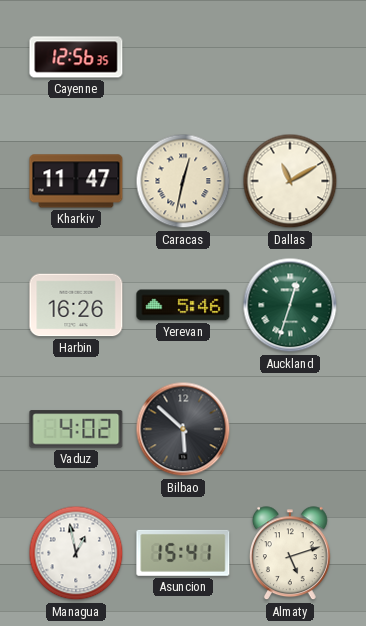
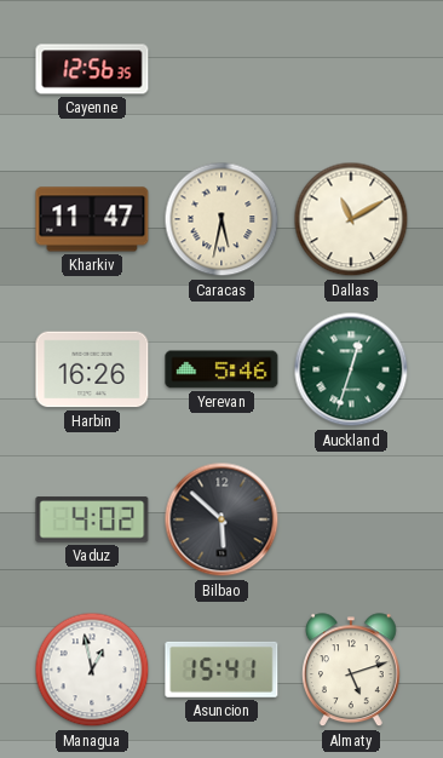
Caracas: 12:32 -> 5:32
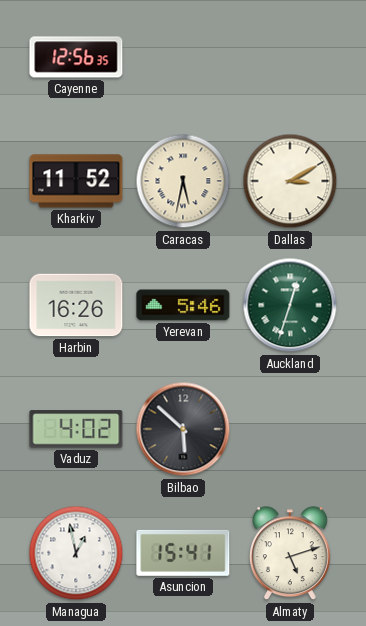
Kharkiv: 11:47 -> 11:52
Dallas: 11:10 -> 3:10
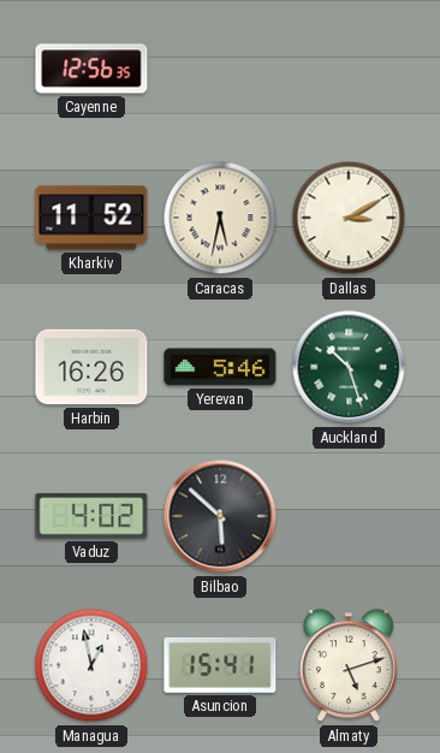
Auckland: 12:33 -> 10:27
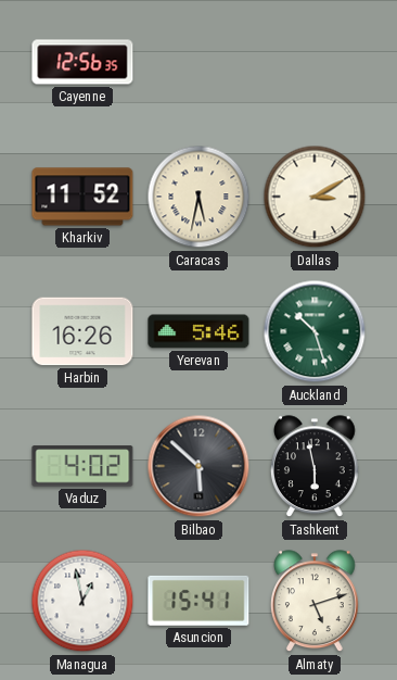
Tashkent: none -> 5:58
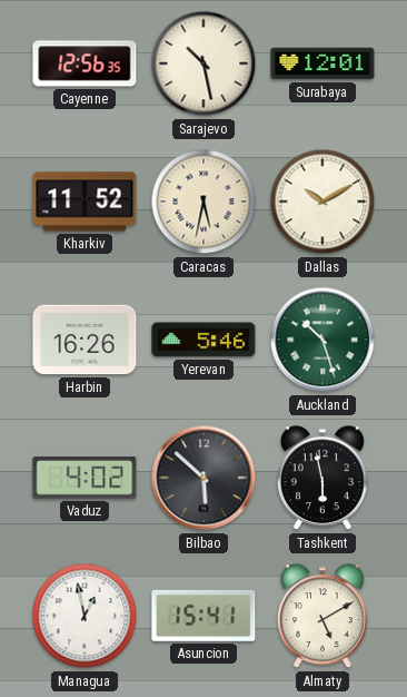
Sarajevo: none -> 10:28
Surabaya: none -> 12:01
Dallas: 3:10 -> 10:10
Almaty: 5:12 -> 5:10
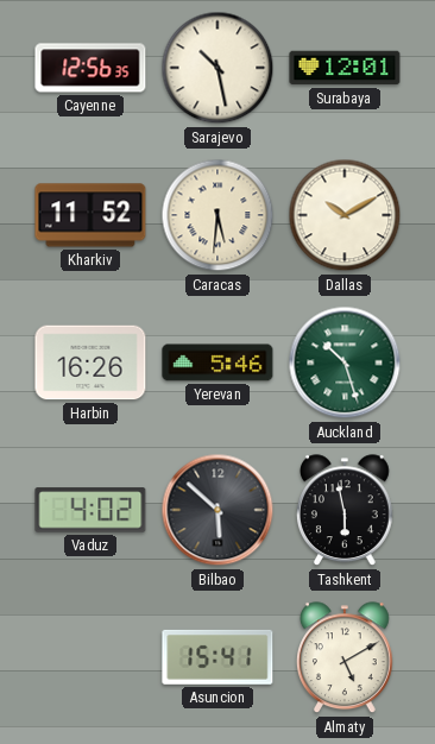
Caracas: 5:32 -> 5:31
Managua: 12:58 -> none
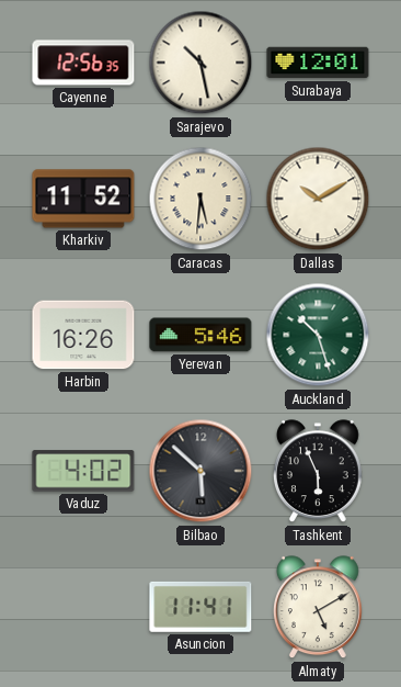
Tashkent: 5:58 -> 5:56
Asuncion: 15:41 -> 11:41
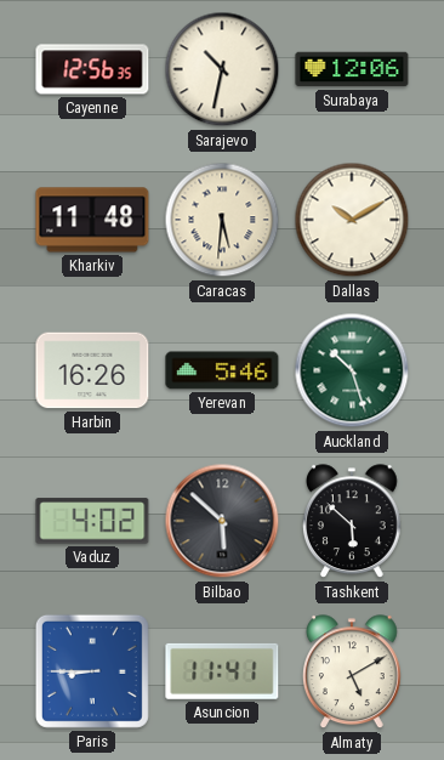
Sarajevo: 10:28 -> 10:32
Surabaya: 12:01 -> 12:06
Kharkiv: 11:52 -> 11:48
Tashkent: 5:56 -> 5:52
Paris: none -> 8:45
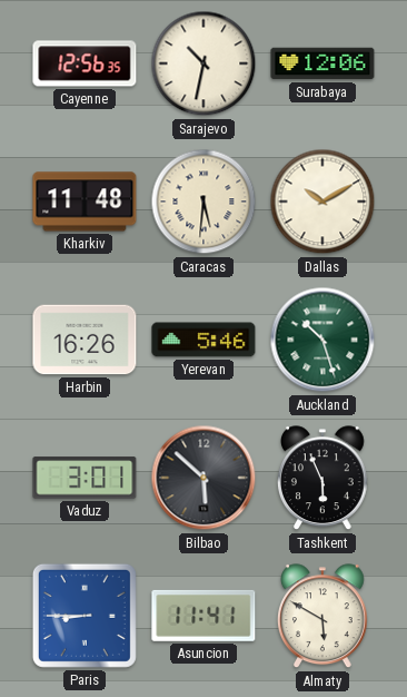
Vaduz: 4:02 -> 3:01
Tashkent: 5:52 -> 5:56
Almaty: 5:10 -> 5:50
